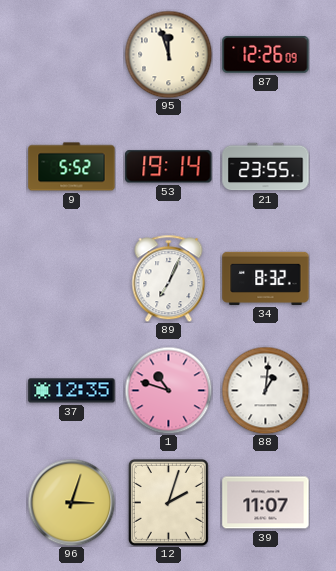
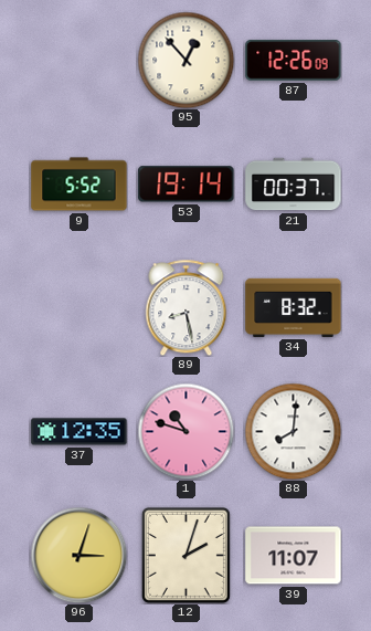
95: 11:57 -> 12:53
21: 23:55 -> 00:37
89: 7:04 -> 8:28
88: 1:01 -> 8:01
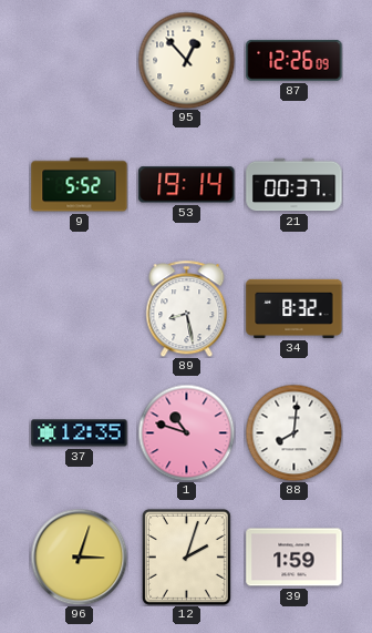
39: 11:07 -> 1:59
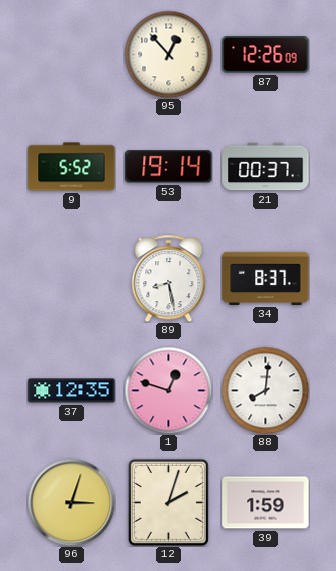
34: 8:32 -> 8:37
1: 10:48 -> 12:48
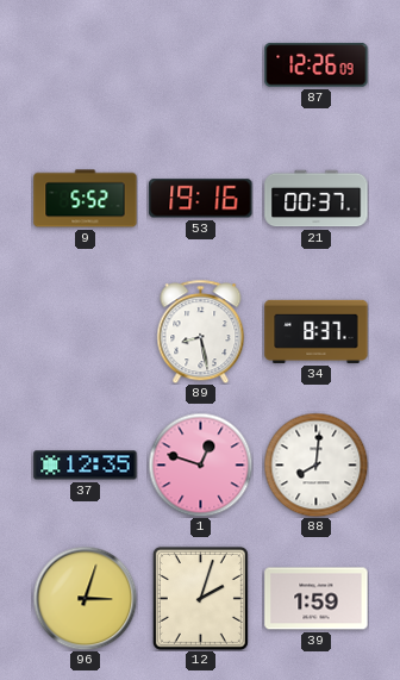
95: 12:53 -> none
53: 19:14 -> 19:16
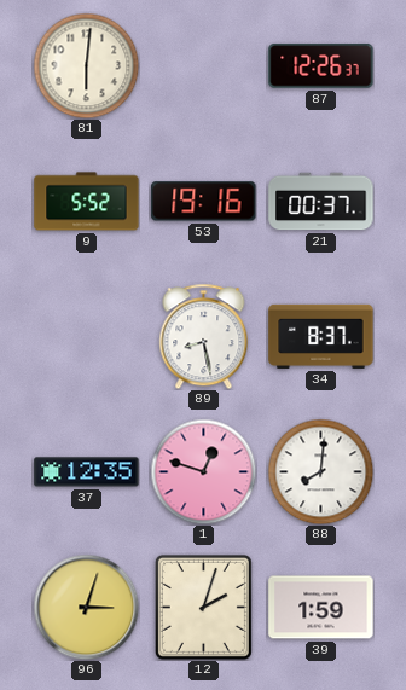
81: none -> 6:01
87: 12:26:09 -> 12:26:37
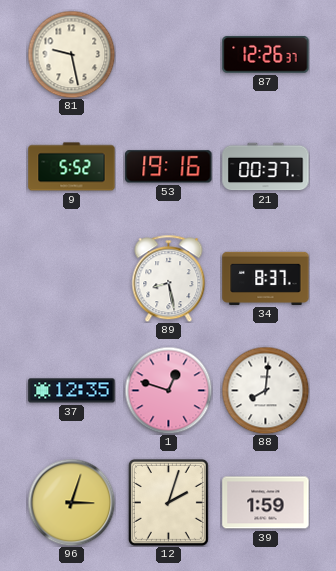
81: 6:01 -> 9:28
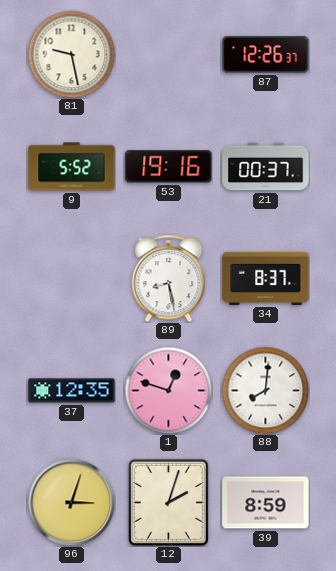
39: 1:59 -> 8:59
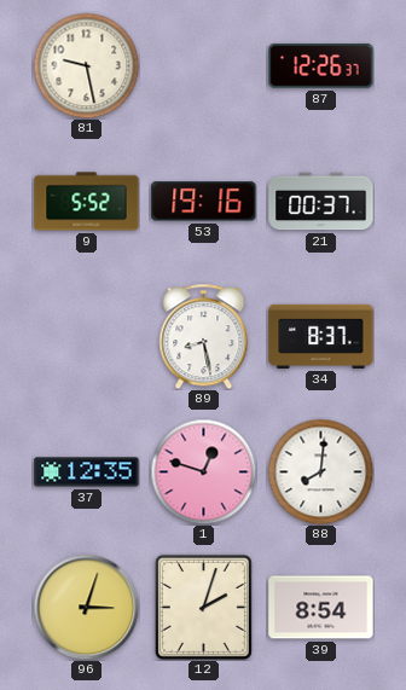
39: 8:59 -> 8:54
